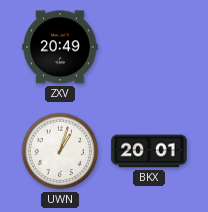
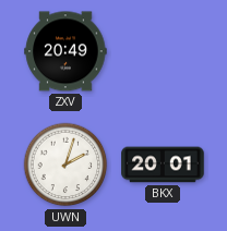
UWN: 1:03 -> 2:03
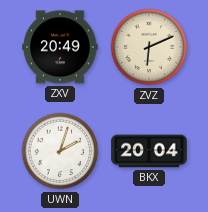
ZVZ: none -> 6:11
BKX: 20:01 -> 20:04
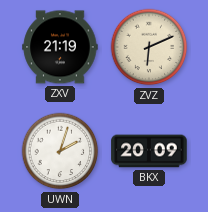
ZXV: 20:49 -> 21:19
BKX: 20:04 -> 20:09
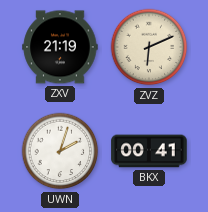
BKX: 20:09 -> 00:41
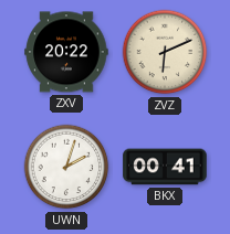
ZXV: 21:19 -> 20:22
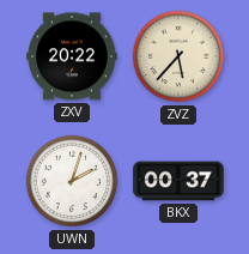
ZVZ: 6:11 -> 5:37
BKX: 00:41 -> 00:37
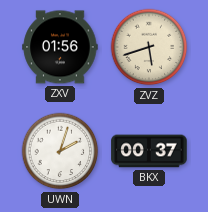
ZXV: 20:22 -> 01:56
ZVZ: 5:37 -> 5:42
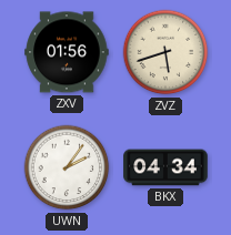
UWN: 2:03 -> 2:06
BKX: 00:37 -> 04:34
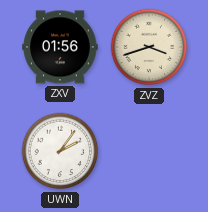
ZVZ: 5:42 -> 3:42
BKX: 04:34 -> none
